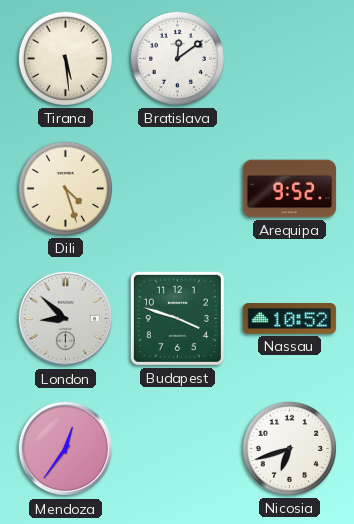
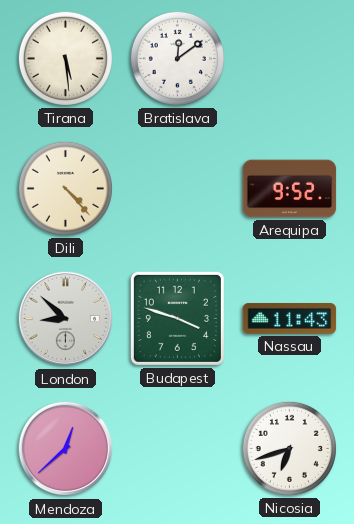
Dili: 4:27 -> 4:23
Nassau: 10:52 -> 11:43
Mendoza: 12:36 -> 12:38
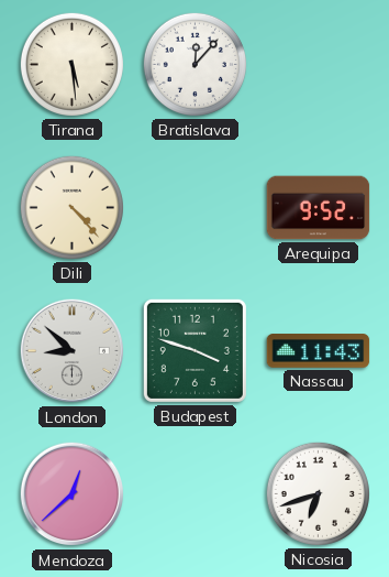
Bratislava: 12:09 -> 12:07
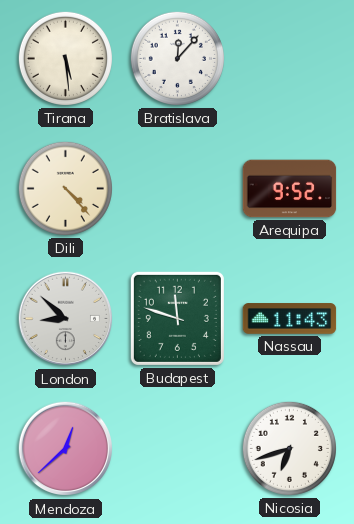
Budapest: 3:48 -> 11:48
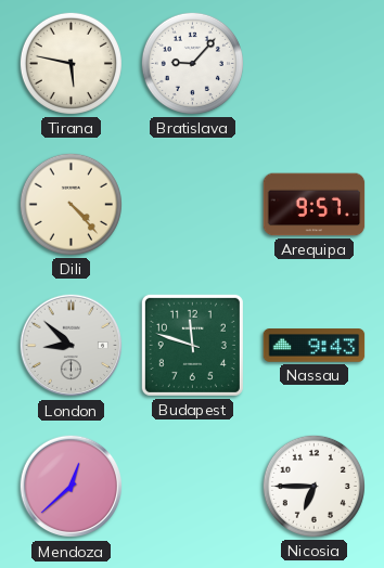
Tirana: 5:29 -> 5:47
Bratislava: 12:07 -> 9:07
Arequipa: 9:52 -> 9:57
Nassau: 11:43 -> 9:43
Nicosia: 6:42 -> 6:45
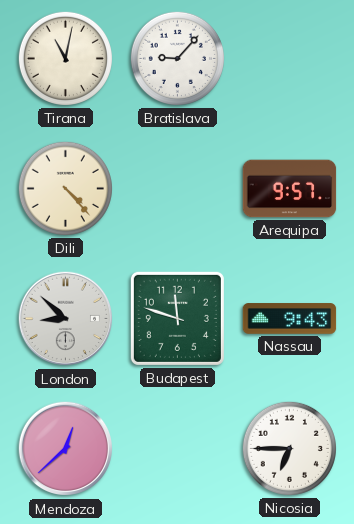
Tirana: 5:47 -> 11:02
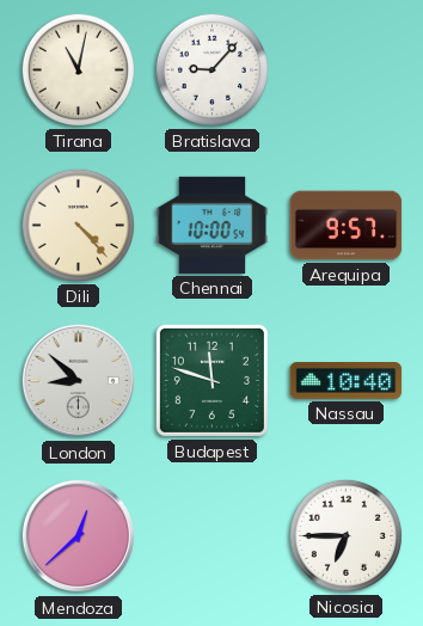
Chennai: none -> 10:00
Nassau: 9:43 -> 10:40
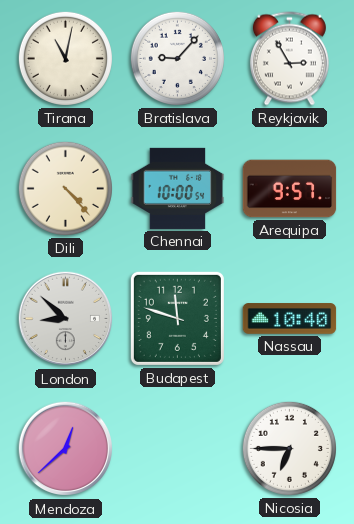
Reykjavik: none -> 2:55
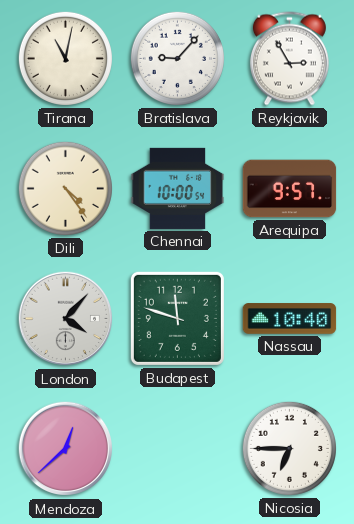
Dili: 4:23 -> 4:24
London: 8:52 -> 4:07
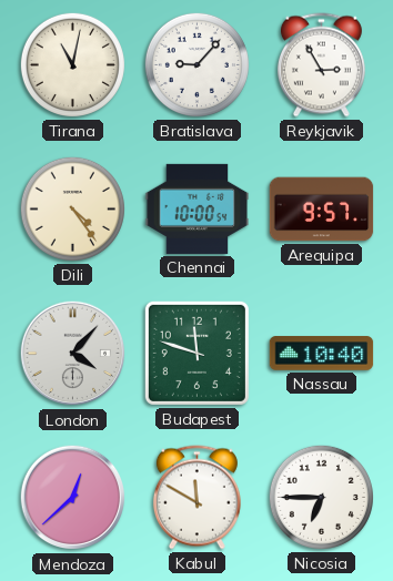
Kabul: none -> 11:50
